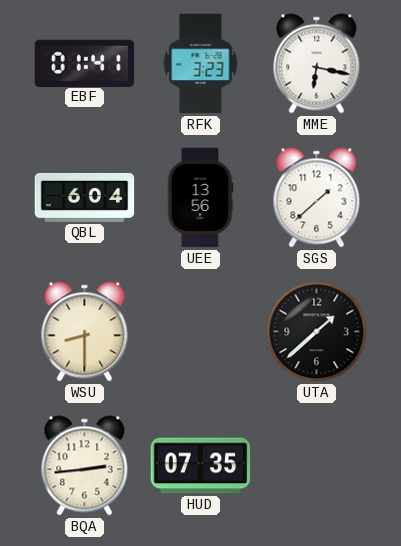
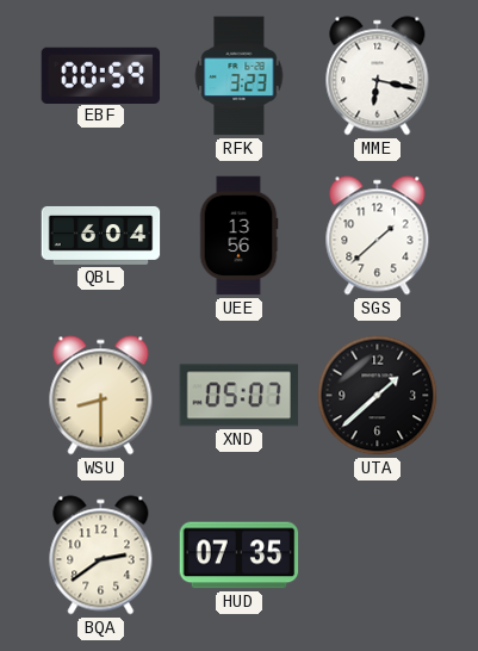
EBF: 01:41 -> 00:59
XND: none -> 05:07
BQA: 2:44 -> 2:39
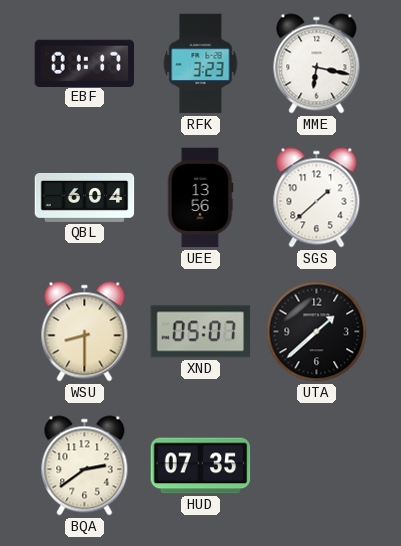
EBF: 00:59 -> 01:17
